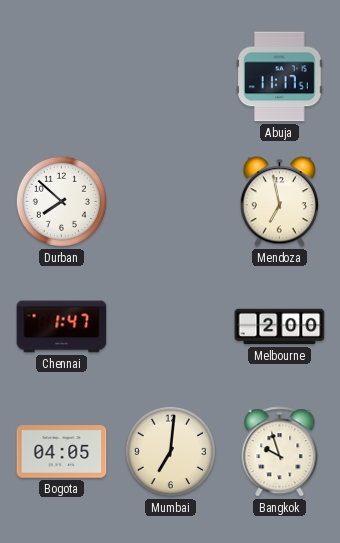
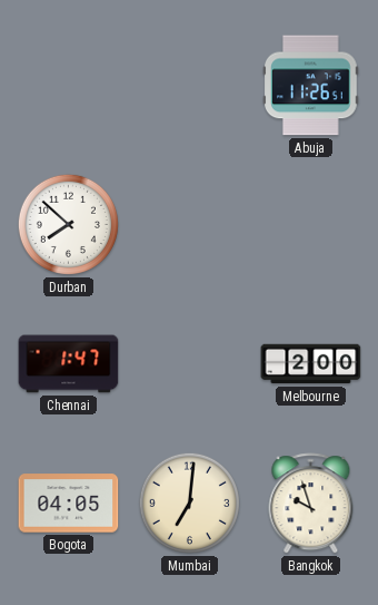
Abuja: 11:17 -> 11:26
Mendoza: 6:58 -> none
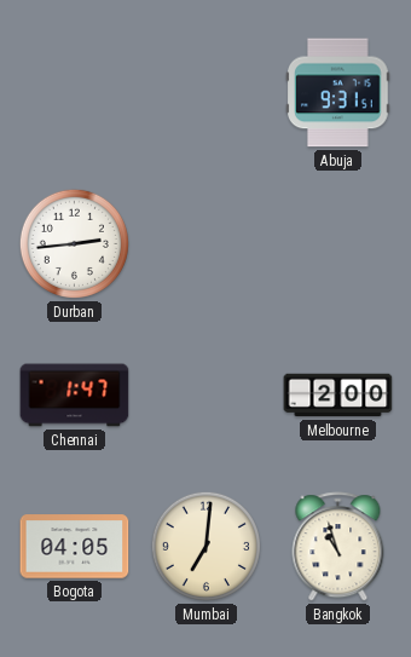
Abuja: 11:26 -> 9:31
Durban: 7:52 -> 2:44
Bangkok: 9:57 -> 10:57
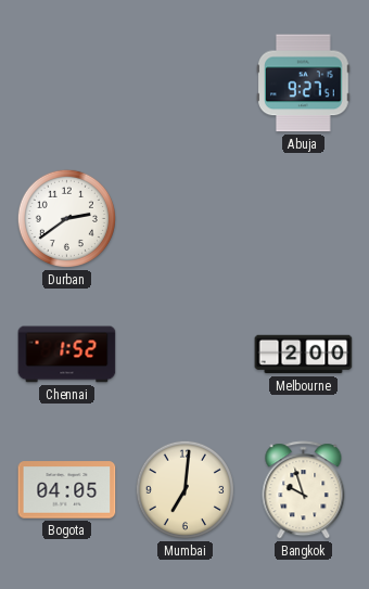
Abuja: 9:31 -> 9:27
Durban: 2:44 -> 2:39
Chennai: 1:47 -> 1:52
Bangkok: 10:57 -> 9:57
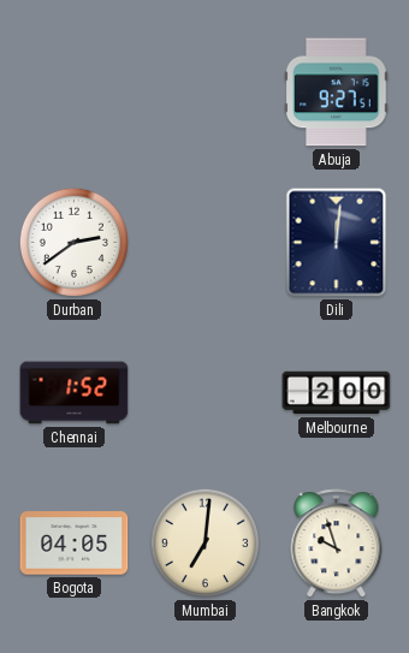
Dili: none -> 12:01
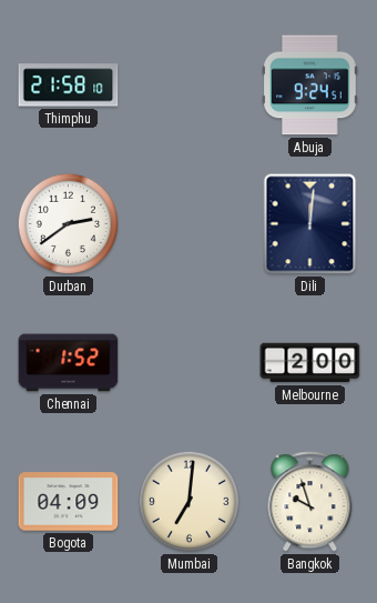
Thimphu: none -> 21:58
Abuja: 9:27 -> 9:24
Bogota: 04:05 -> 04:09
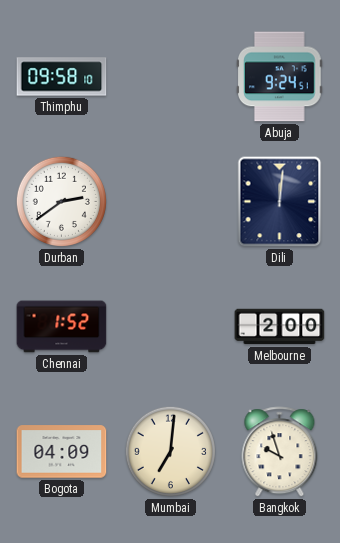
Thimphu: 21:58 -> 09:58
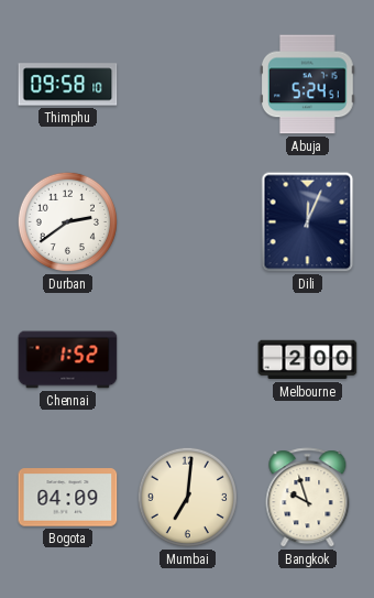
Abuja: 9:24 -> 5:24
Dili: 12:01 -> 12:04
